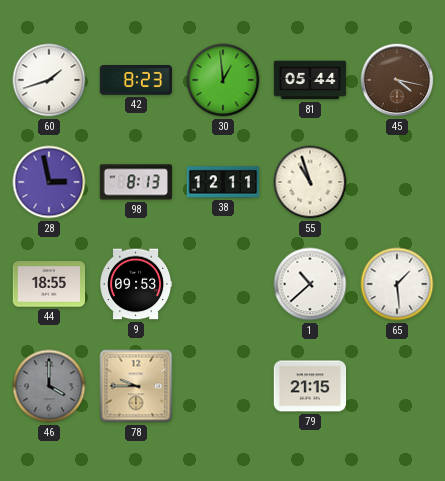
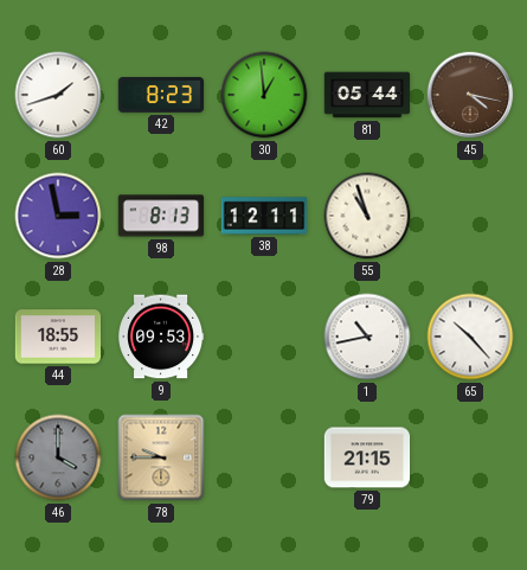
1: 10:38 -> 10:43
65: 1:29 -> 10:23
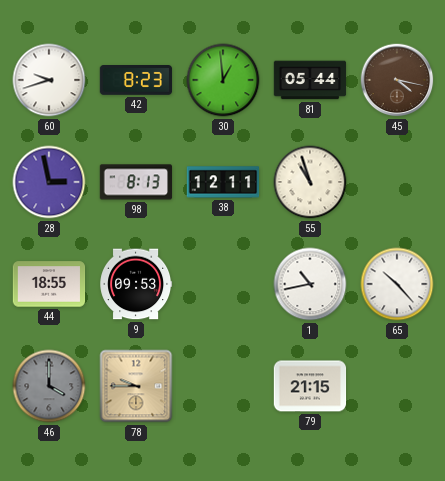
60: 1:42 -> 9:42
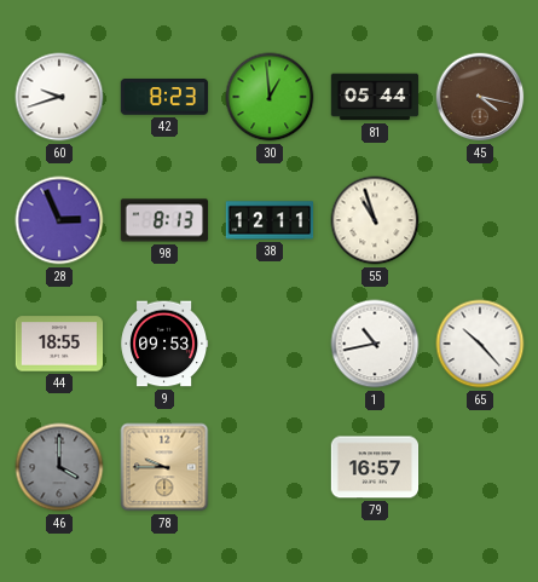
28: 2:58 -> 2:56
79: 21:15 -> 16:57
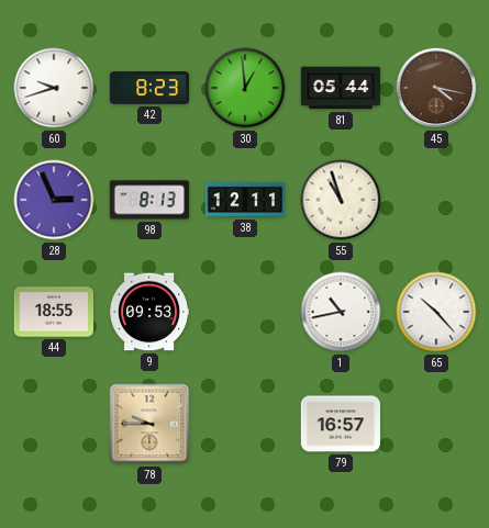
46: 4:00 -> none
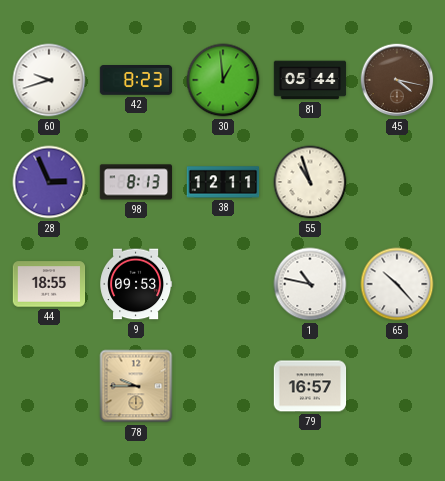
1: 10:43 -> 10:47
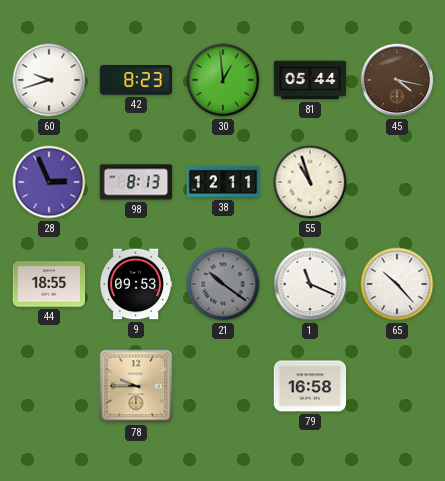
21: none -> 10:21
1: 10:47 -> 11:19
79: 16:57 -> 16:58
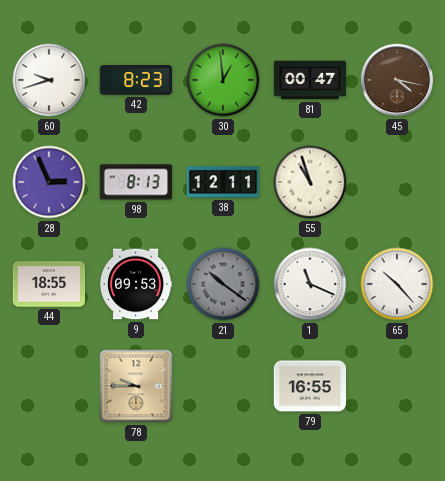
81: 05:44 -> 00:47
79: 16:58 -> 16:55
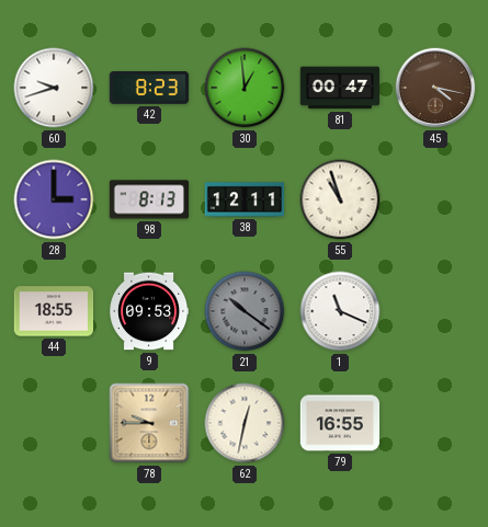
28: 2:56 -> 3:00
65: 10:23 -> none
62: none -> 12:32
